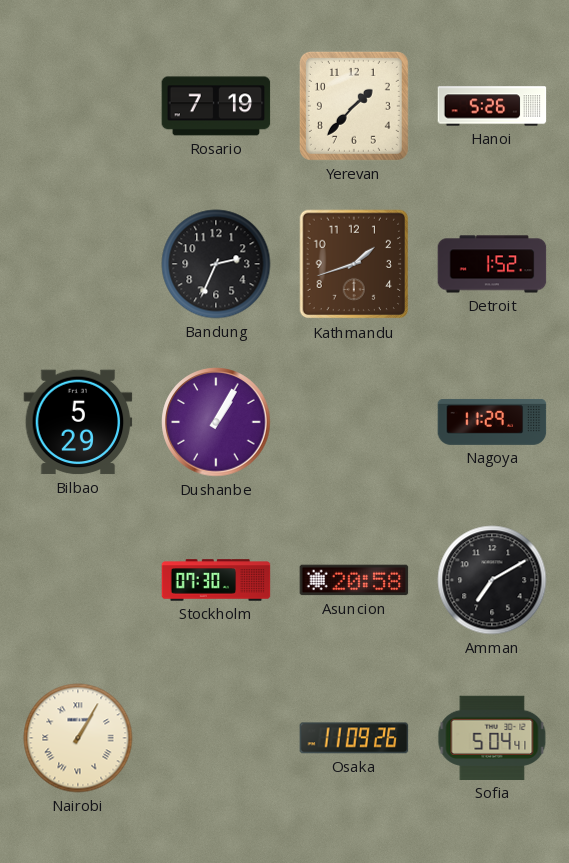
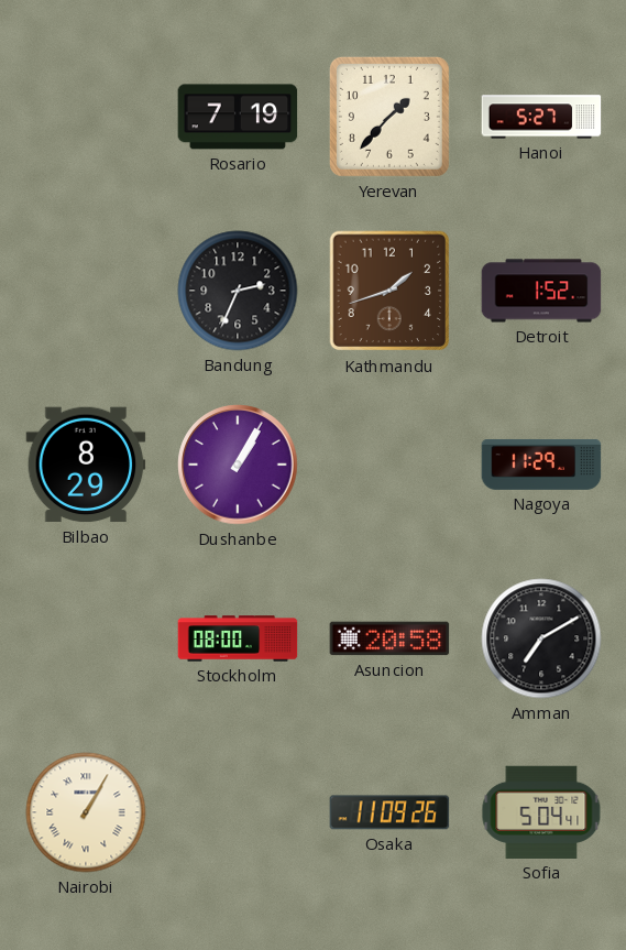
Hanoi: 5:26 -> 5:27
Bilbao: 5:29 -> 8:29
Stockholm: 07:30 -> 08:00
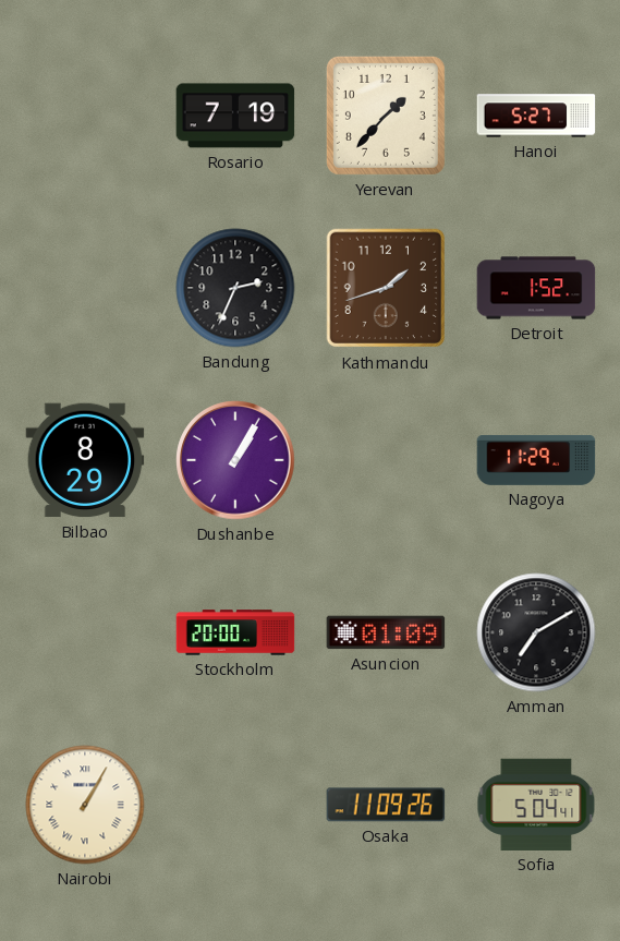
Stockholm: 08:00 -> 20:00
Asuncion: 20:58 -> 01:09
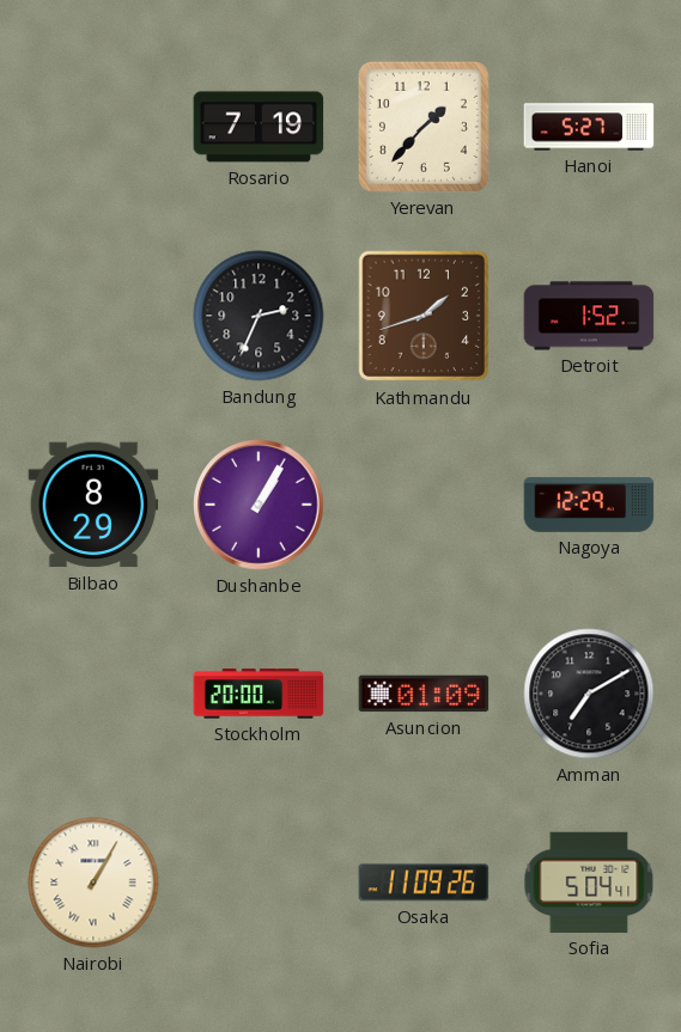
Nagoya: 11:29 -> 12:29
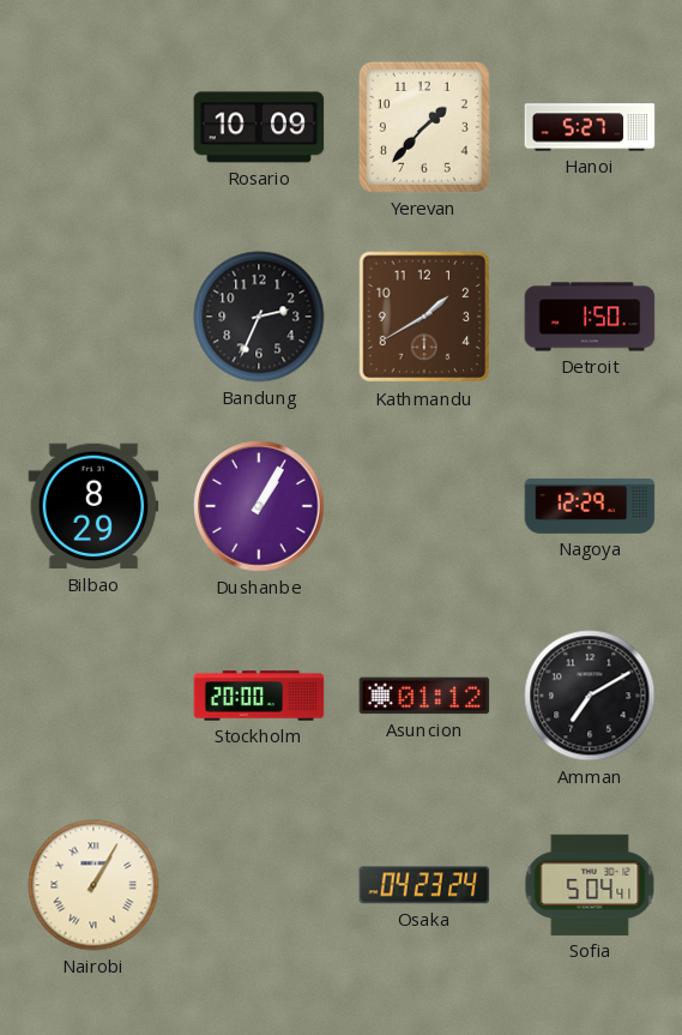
Rosario: 7:19 -> 10:09
Kathmandu: 1:42 -> 1:40
Detroit: 1:52 -> 1:50
Asuncion: 01:09 -> 01:12
Osaka: 11:09 -> 04:23
